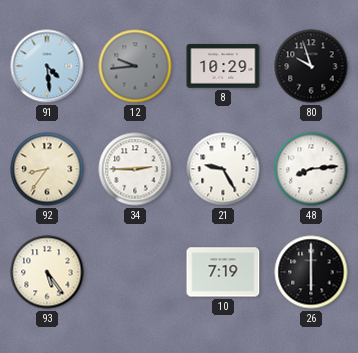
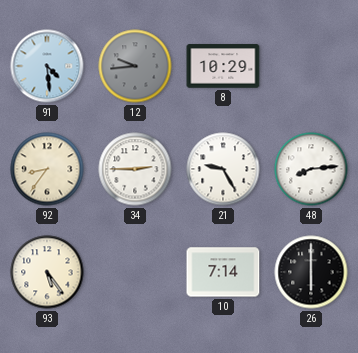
80: 9:57 -> none
10: 7:19 -> 7:14
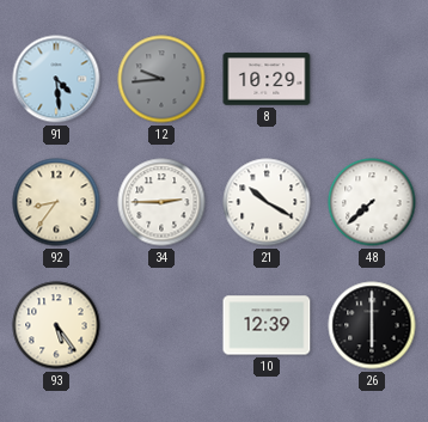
21: 9:25 -> 10:20
48: 8:14 -> 7:38
10: 7:14 -> 12:39
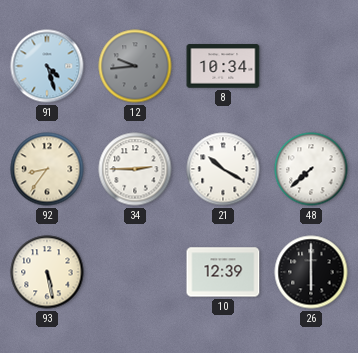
91: 4:29 -> 4:27
8: 10:29 -> 10:34
93: 5:24 -> 5:28
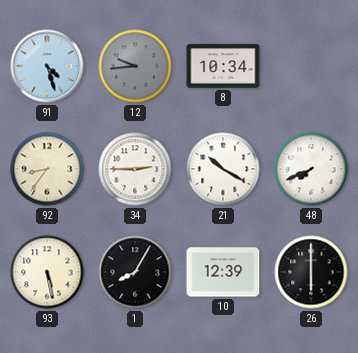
48: 7:38 -> 7:41
1: none -> 8:05
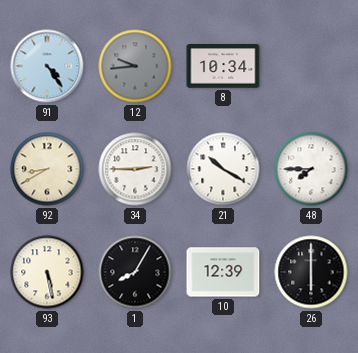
91: 4:27 -> 4:24
92: 8:36 -> 8:40
48: 7:41 -> 7:45
